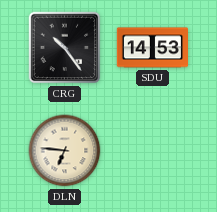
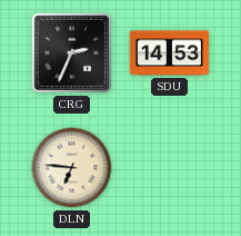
CRG: 10:24 -> 2:34
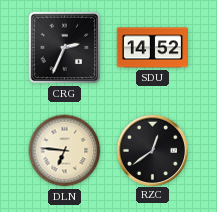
SDU: 14:53 -> 14:52
RZC: none -> 12:39
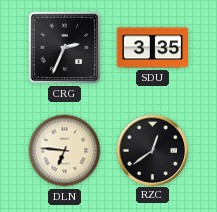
SDU: 14:52 -> 3:35
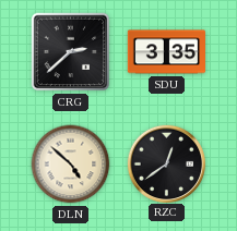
CRG: 2:34 -> 2:38
DLN: 6:46 -> 4:52
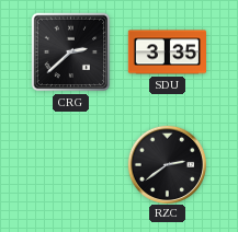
DLN: 4:52 -> none
RZC: 12:39 -> 2:39
